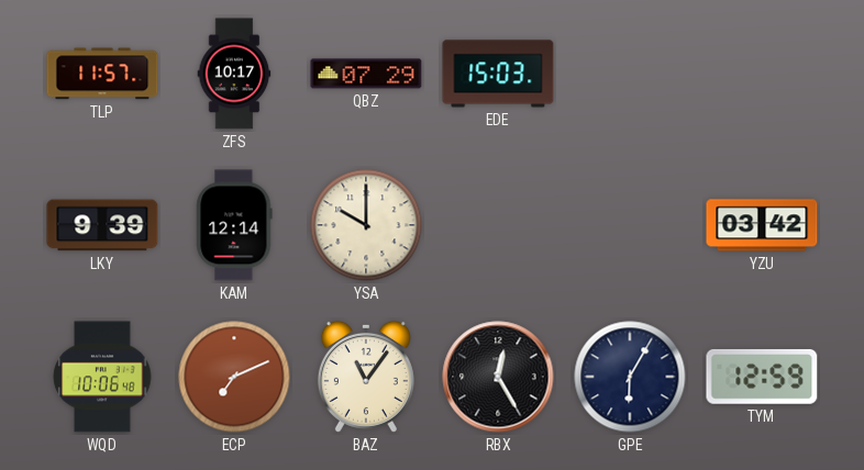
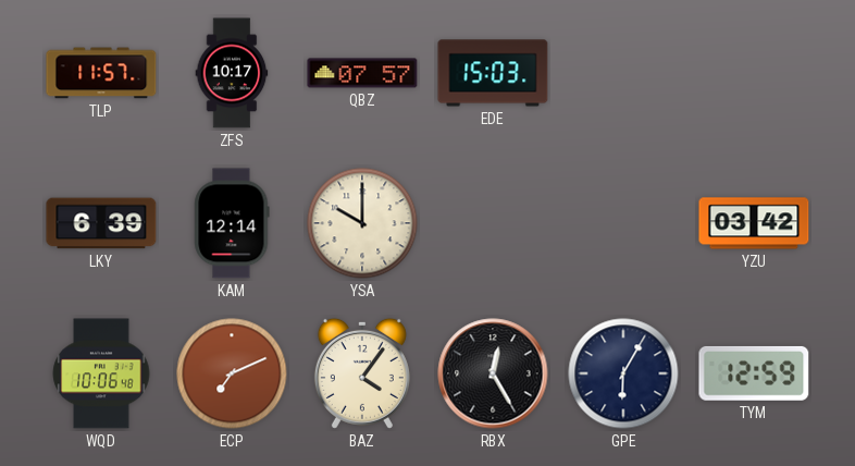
QBZ: 07:29 -> 07:57
LKY: 9:39 -> 6:39
BAZ: 11:06 -> 4:06
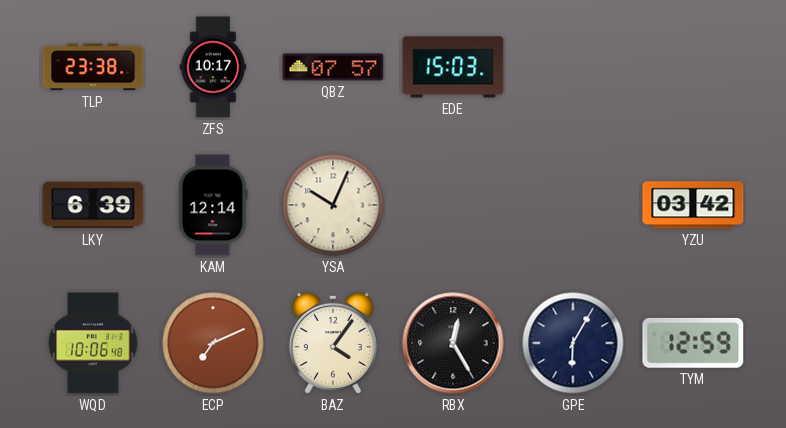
TLP: 11:57 -> 23:38
YSA: 10:00 -> 10:04
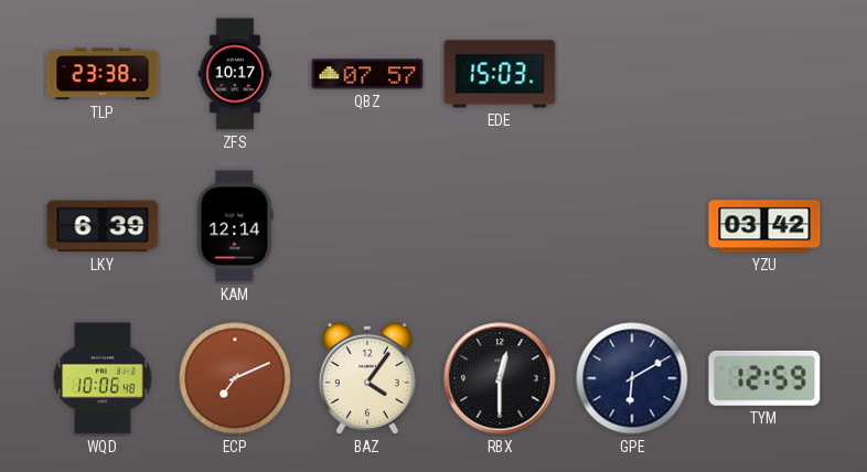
YSA: 10:04 -> none
RBX: 12:25 -> 12:30
GPE: 6:05 -> 6:10
